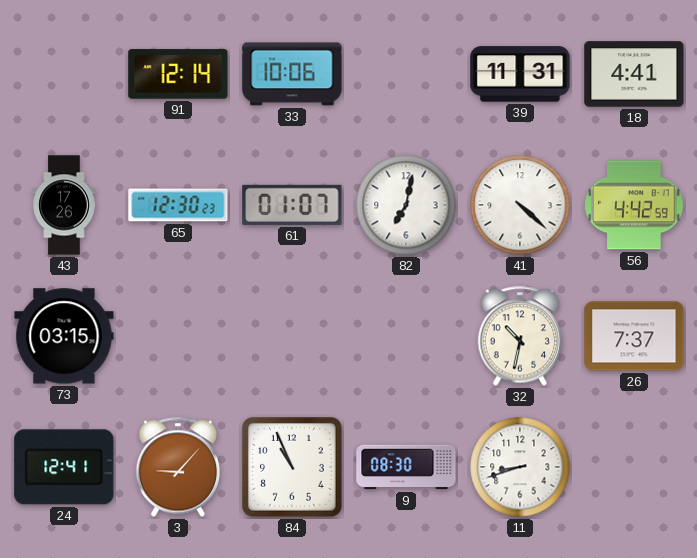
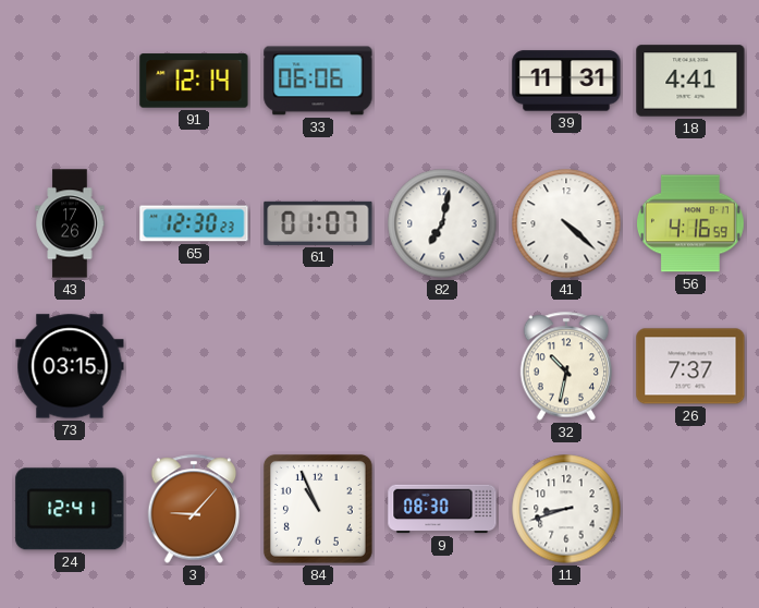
33: 10:06 -> 06:06
56: 4:42 -> 4:16
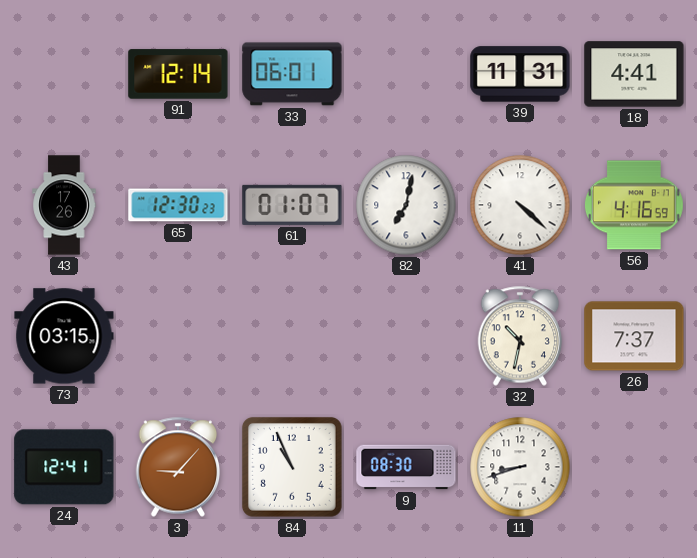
33: 06:06 -> 06:01
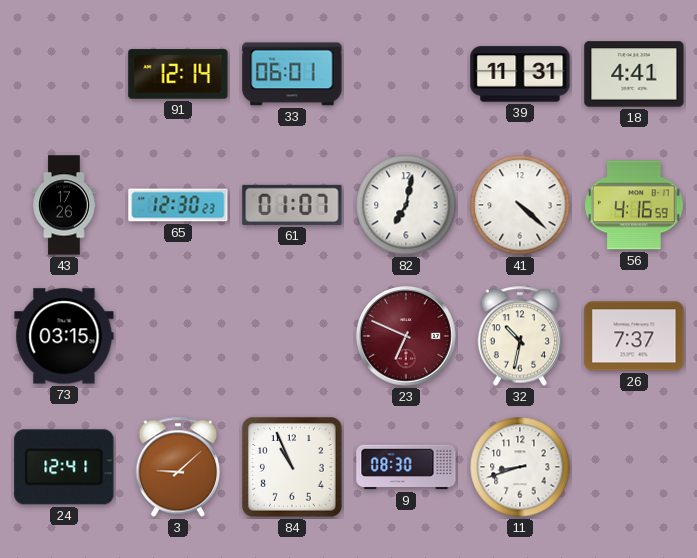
23: none -> 6:49
3: 9:07 -> 9:08
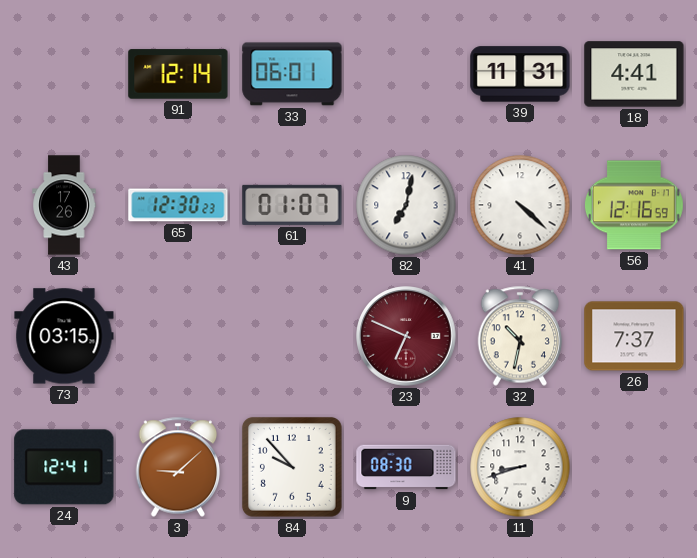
56: 4:16 -> 12:16
84: 10:56 -> 9:53
